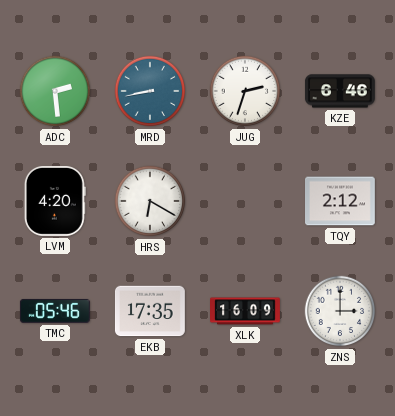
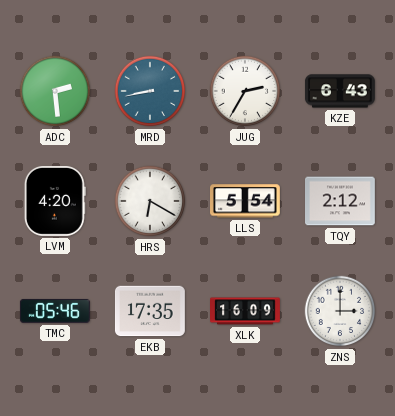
JUG: 2:33 -> 2:35
KZE: 6:46 -> 6:43
LLS: none -> 5:54
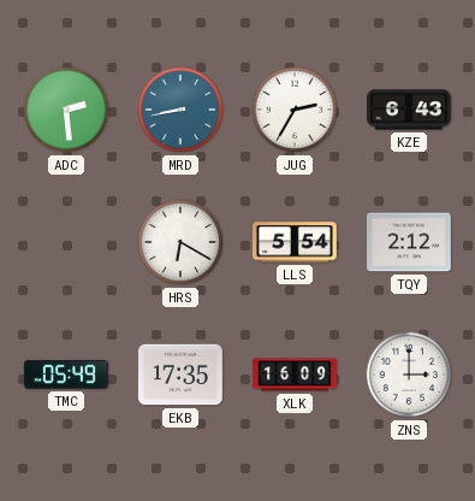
LVM: 4:20 -> none
TMC: 05:46 -> 05:49
